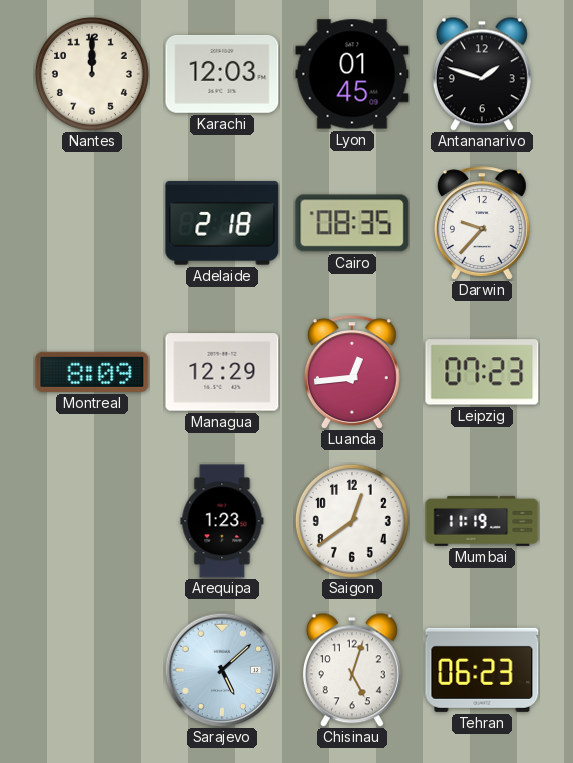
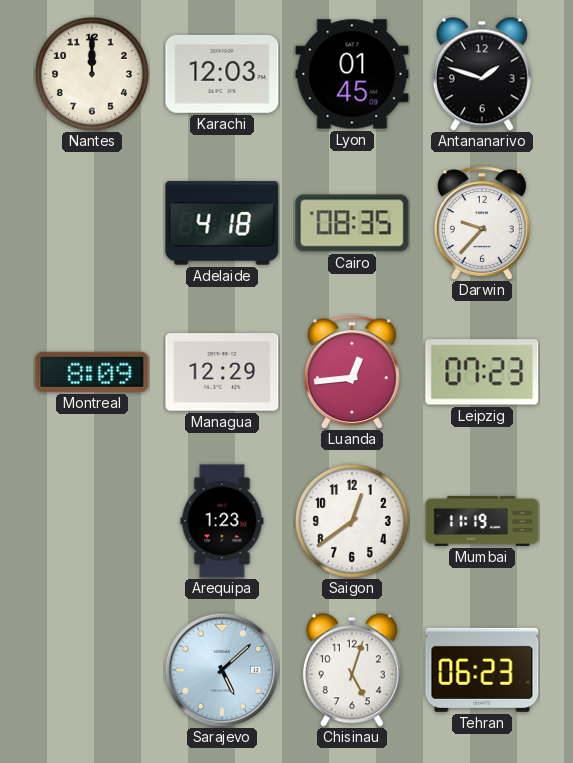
Adelaide: 2:18 -> 4:18
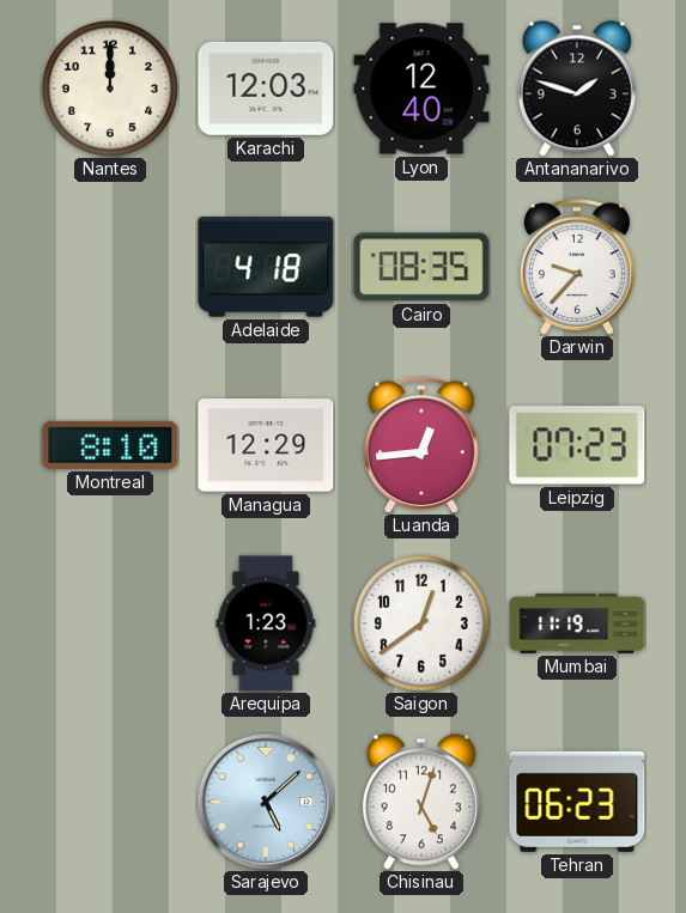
Lyon: 01:45 -> 12:40
Montreal: 8:09 -> 8:10
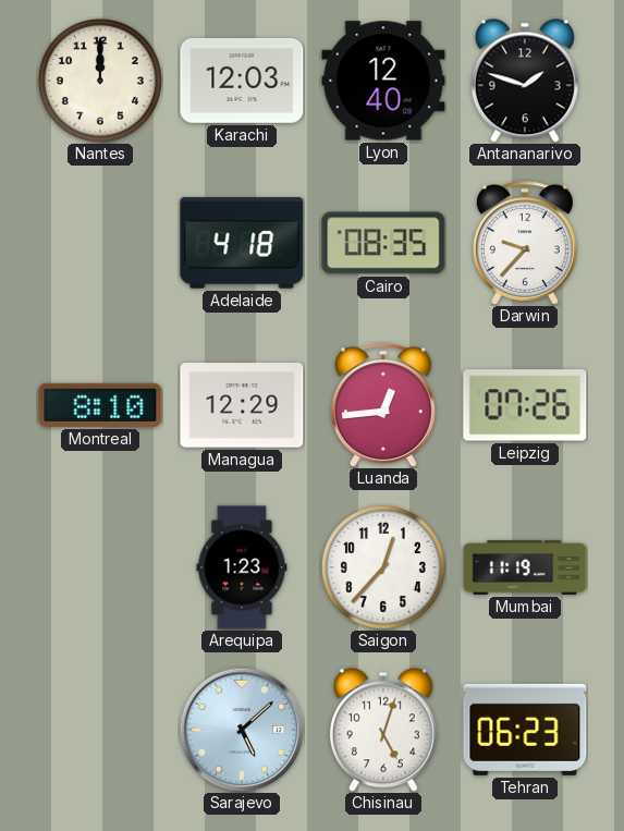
Leipzig: 07:23 -> 07:26
Saigon: 12:39 -> 12:37
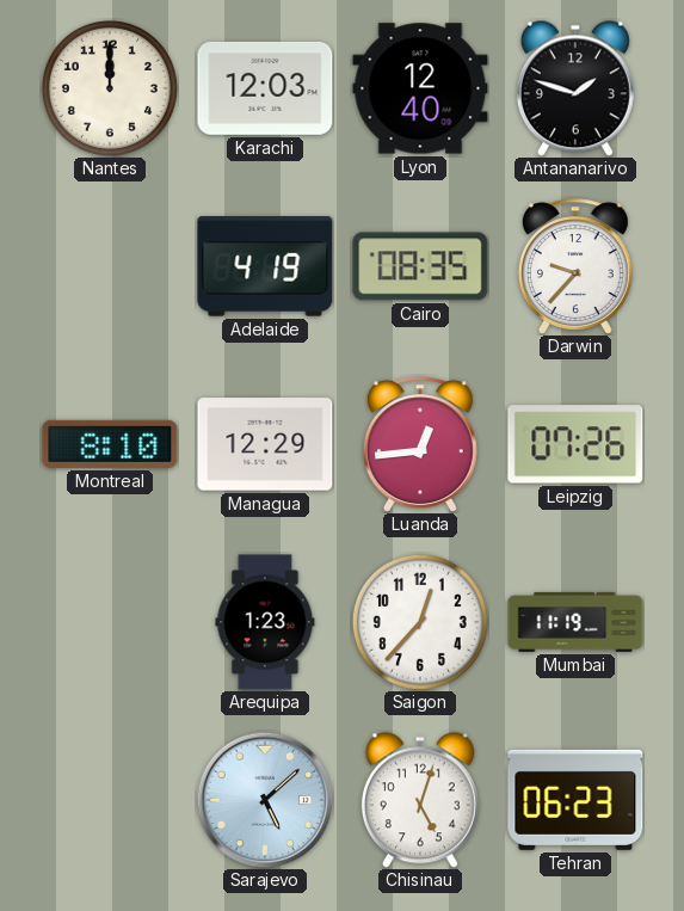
Adelaide: 4:18 -> 4:19
